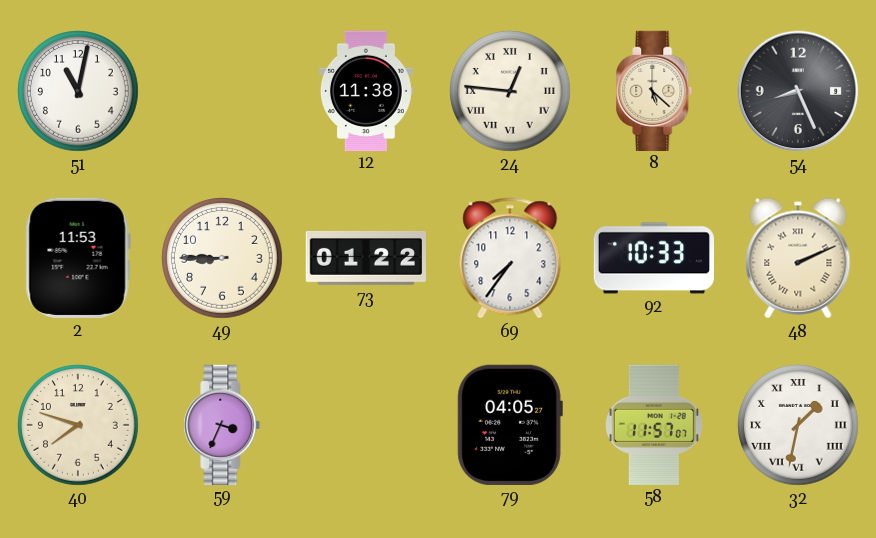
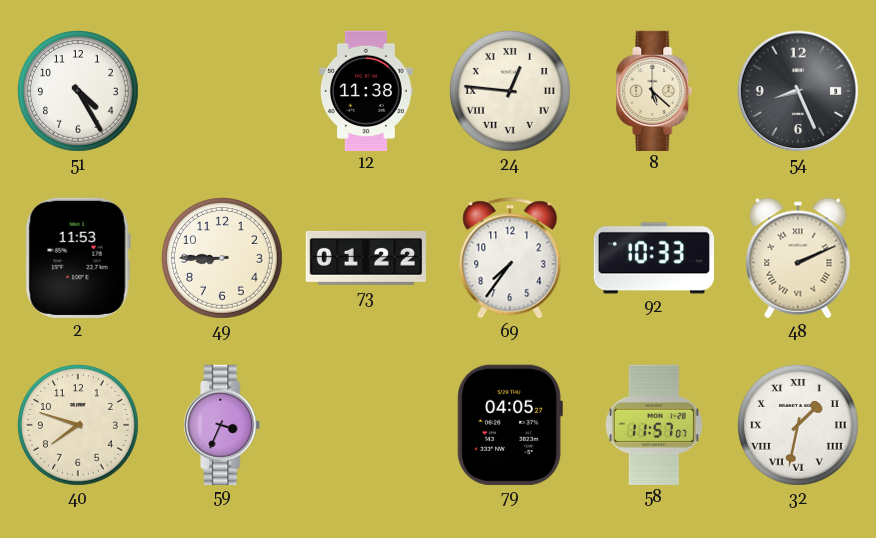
51: 11:02 -> 4:25
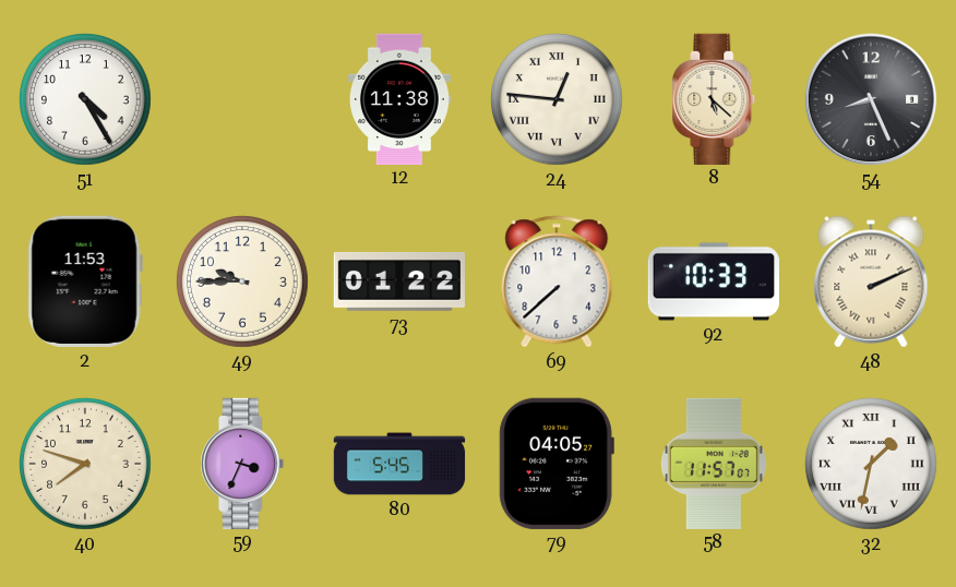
49: 8:45 -> 9:45
69: 7:36 -> 7:38
80: none -> 5:45
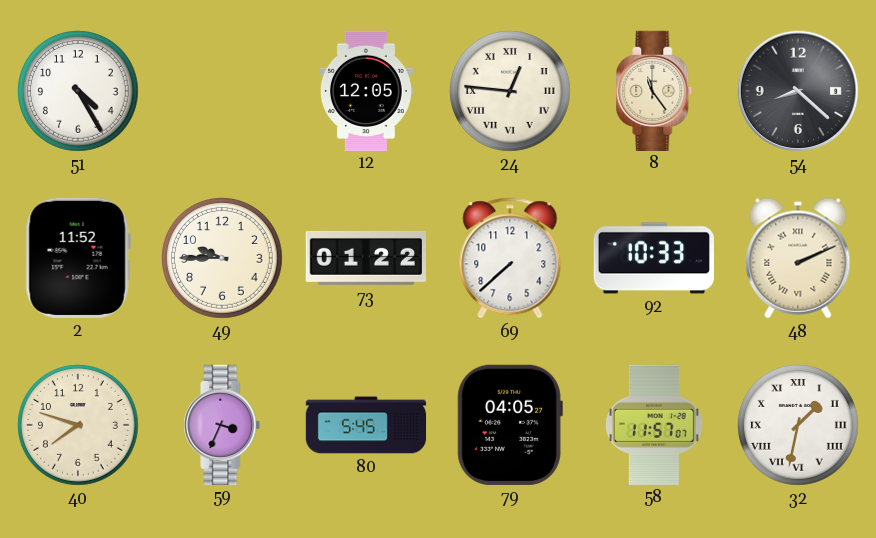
12: 11:38 -> 12:05
8: 5:22 -> 11:24
54: 8:26 -> 8:22
2: 11:53 -> 11:52
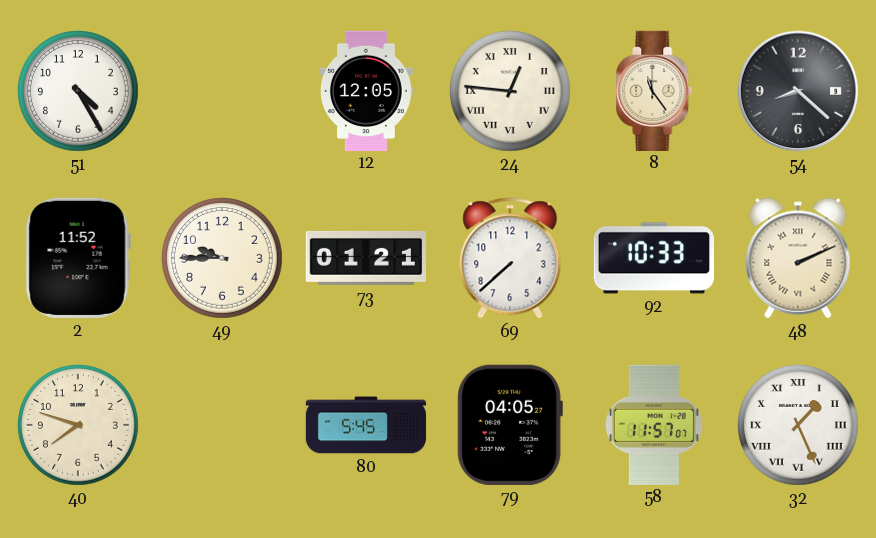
73: 01:22 -> 01:21
59: 3:34 -> none
32: 1:32 -> 1:26
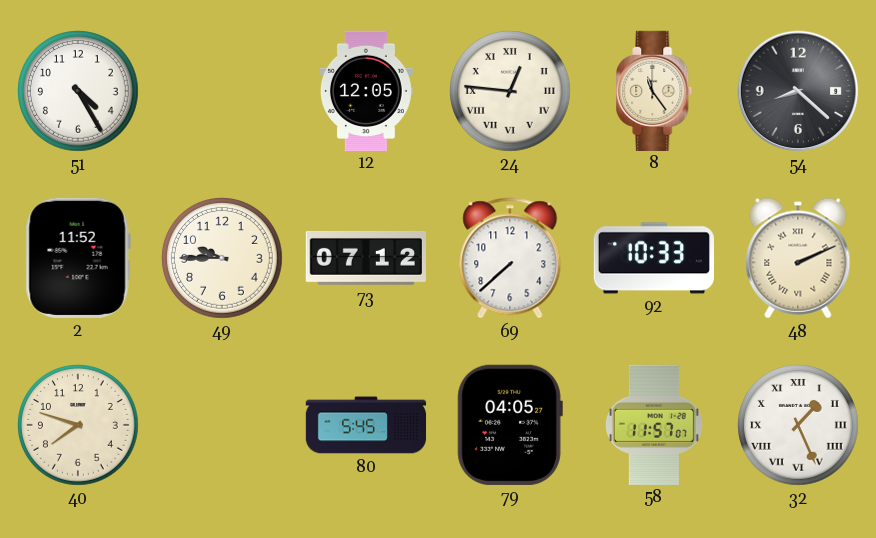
73: 01:21 -> 07:12
